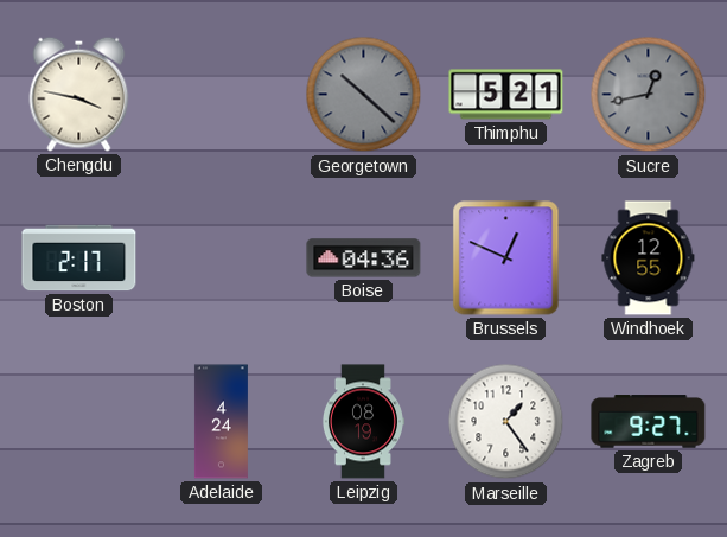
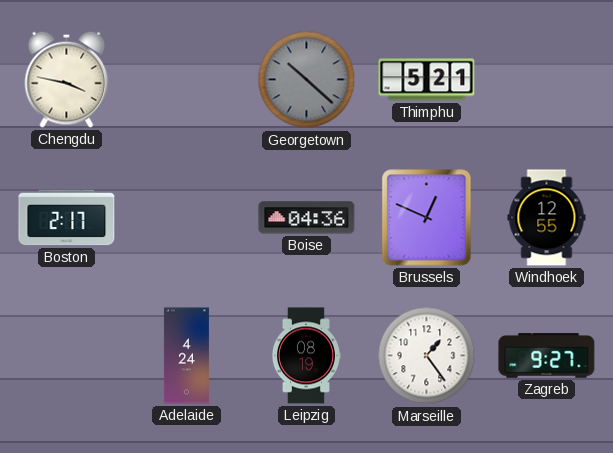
Sucre: 12:43 -> none
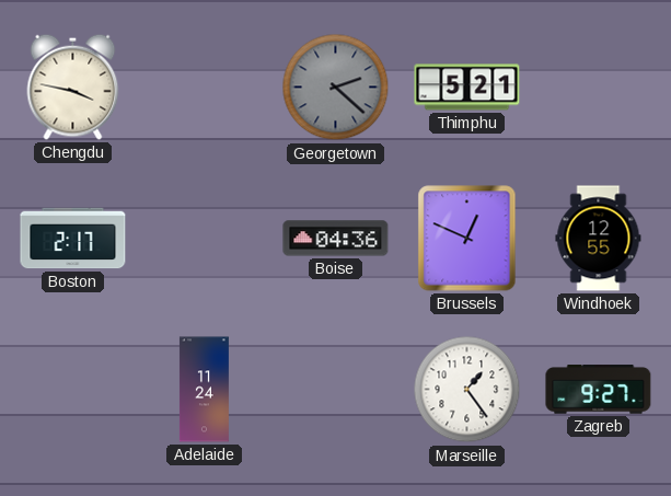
Georgetown: 10:22 -> 2:22
Adelaide: 4:24 -> 11:24
Leipzig: 08:19 -> none
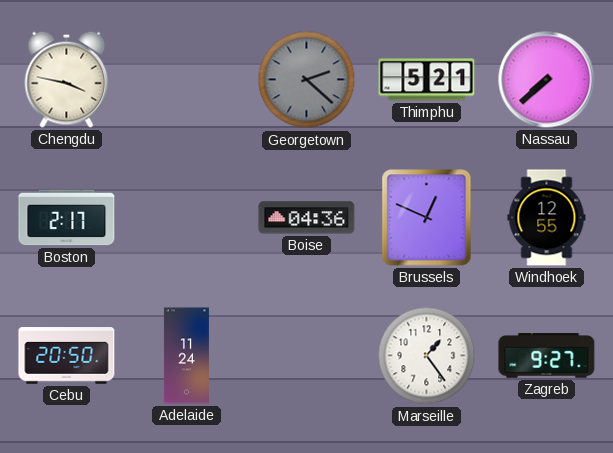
Nassau: none -> 7:38
Cebu: none -> 20:50
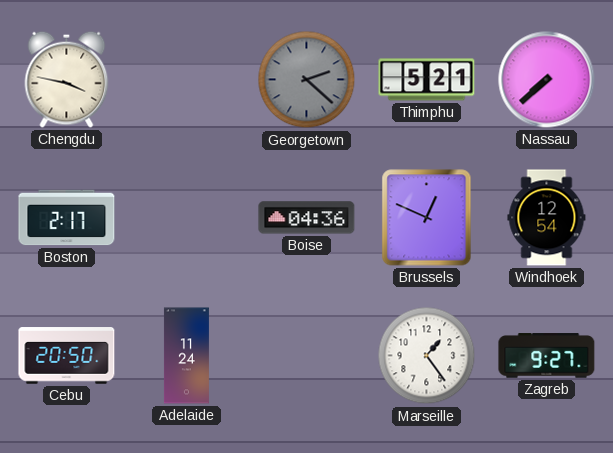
Windhoek: 12:55 -> 12:54
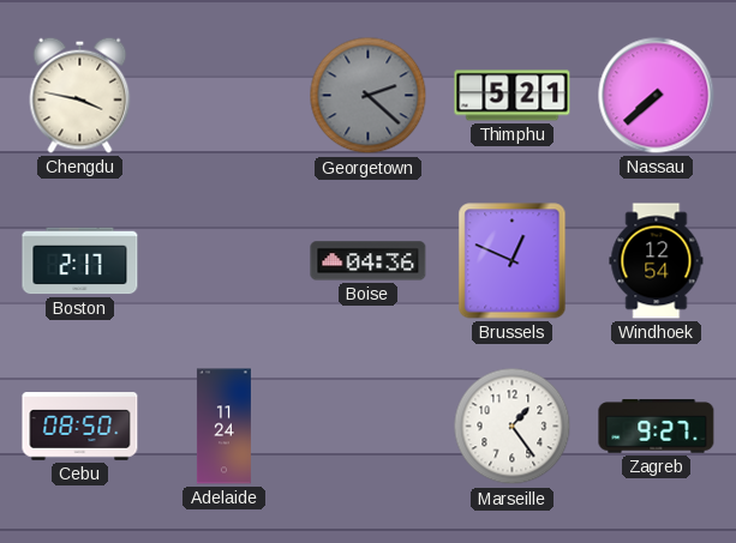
Cebu: 20:50 -> 08:50
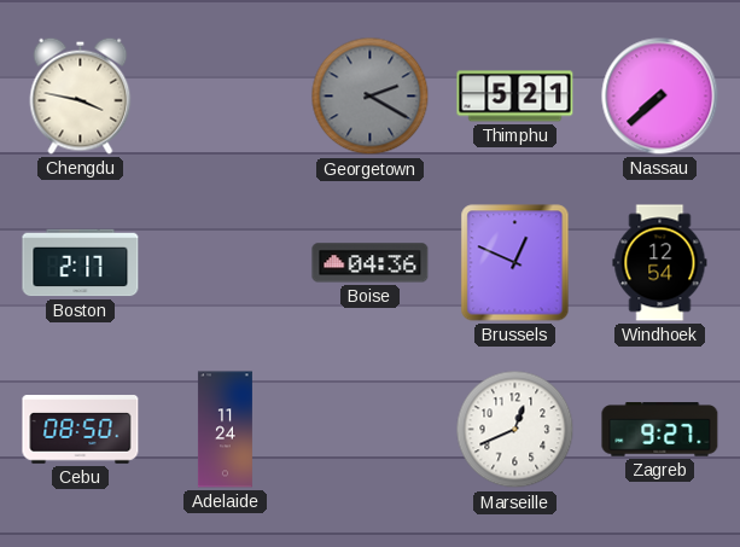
Georgetown: 2:22 -> 2:20
Marseille: 1:24 -> 12:41
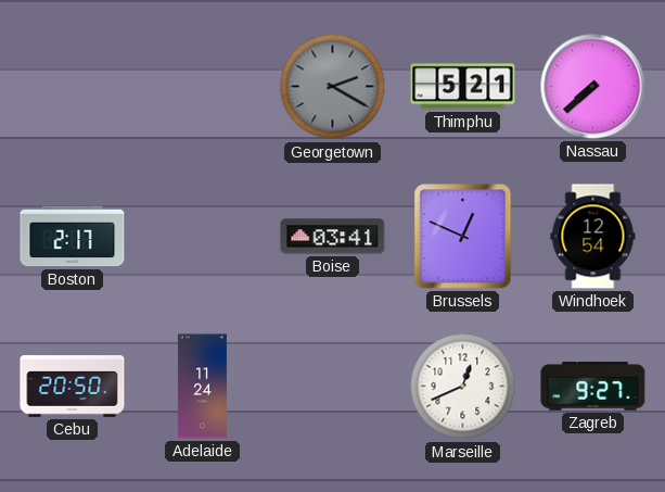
Chengdu: 3:47 -> none
Boise: 04:36 -> 03:41
Cebu: 08:50 -> 20:50
